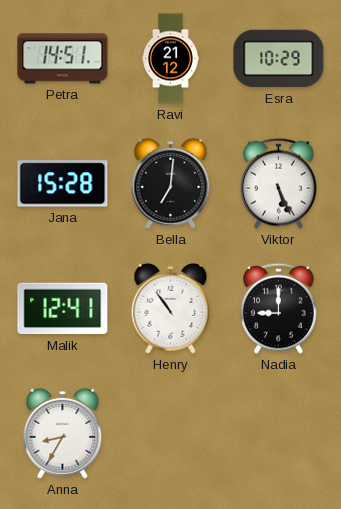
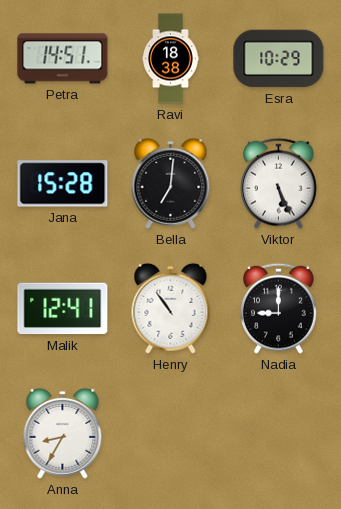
Ravi: 21:12 -> 18:38
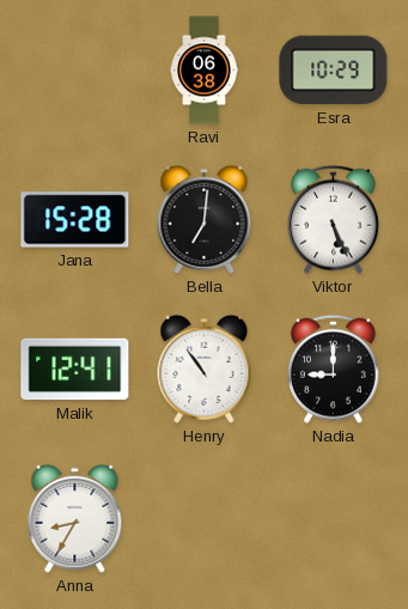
Petra: 14:51 -> none
Ravi: 18:38 -> 06:38
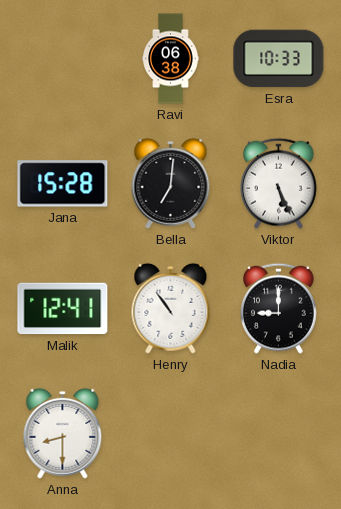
Esra: 10:29 -> 10:33
Anna: 8:35 -> 8:30
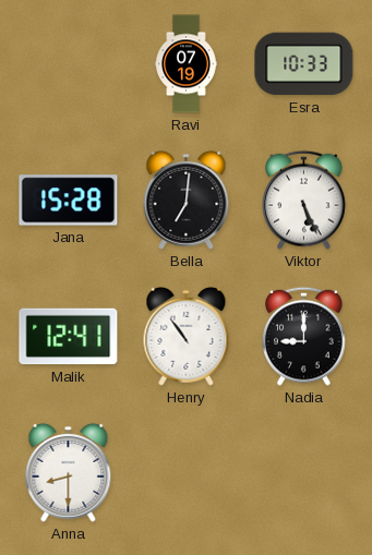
Ravi: 06:38 -> 07:19
